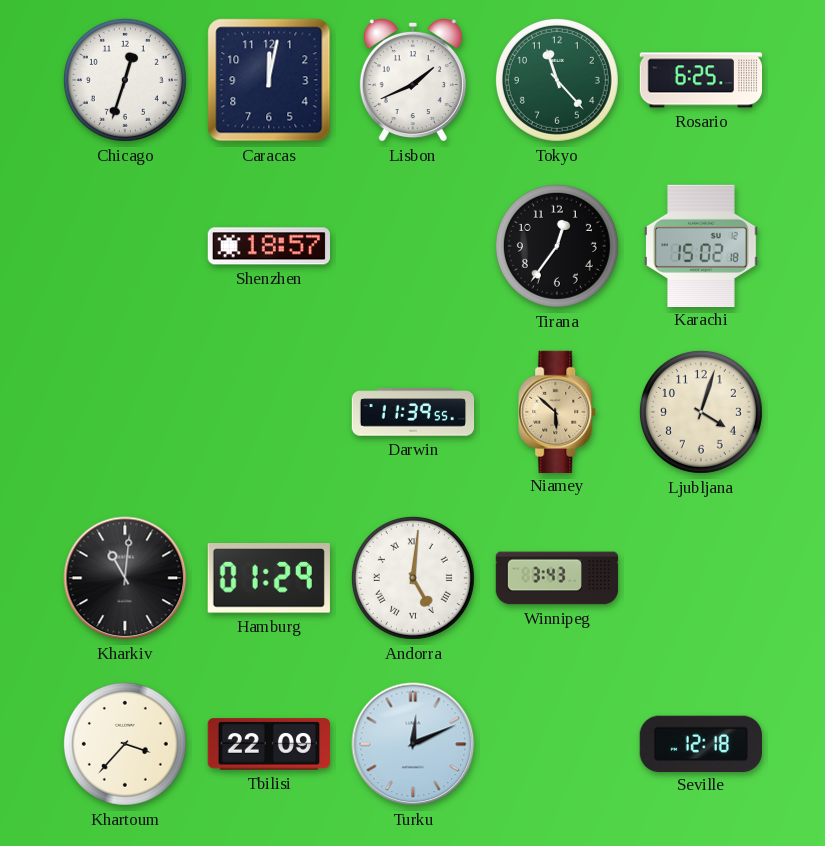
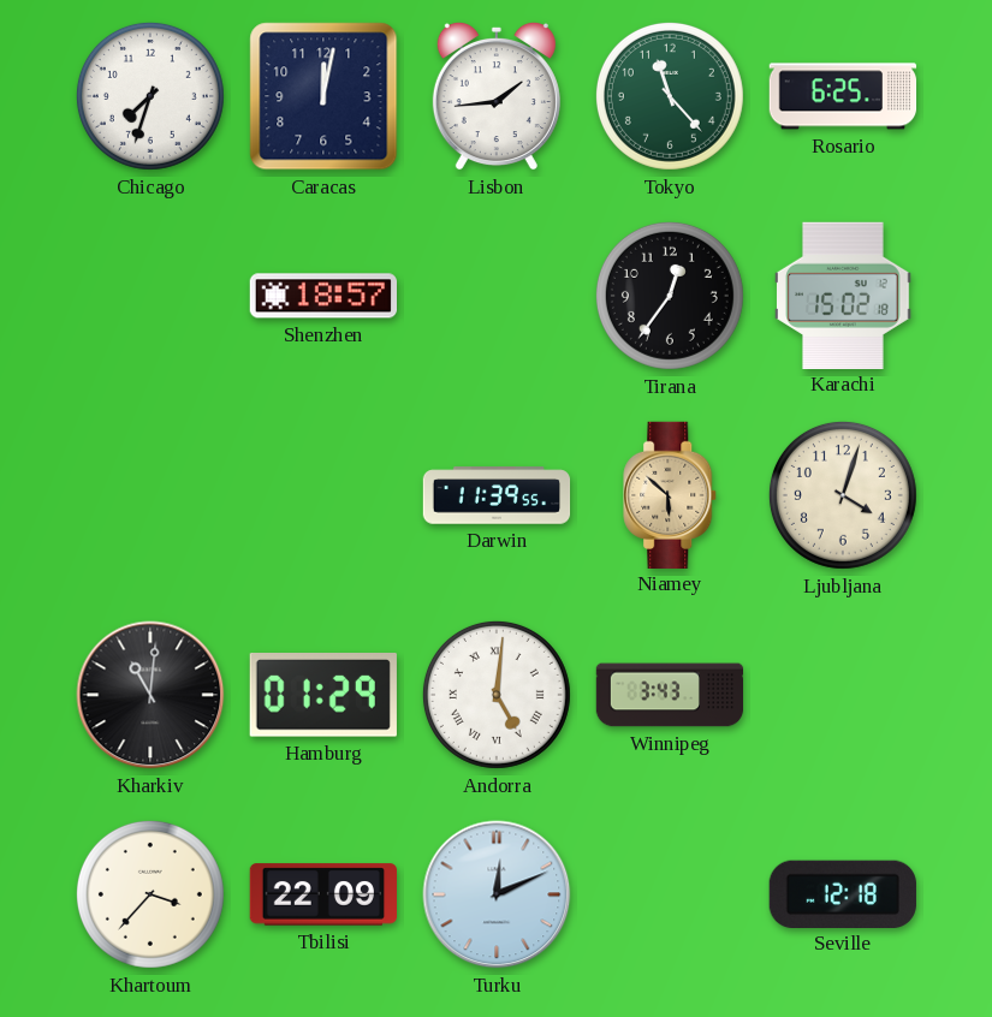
Chicago: 12:33 -> 7:33
Lisbon: 1:41 -> 1:44
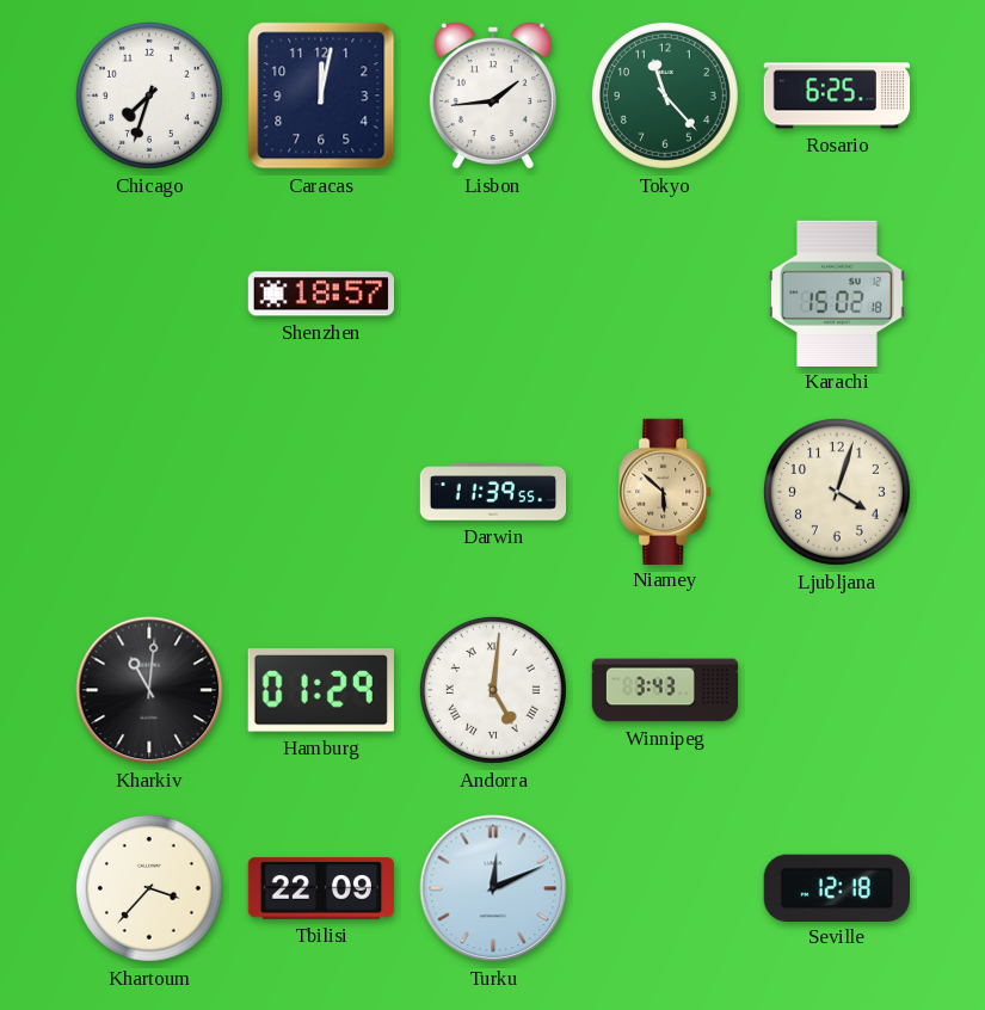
Tirana: 12:36 -> none
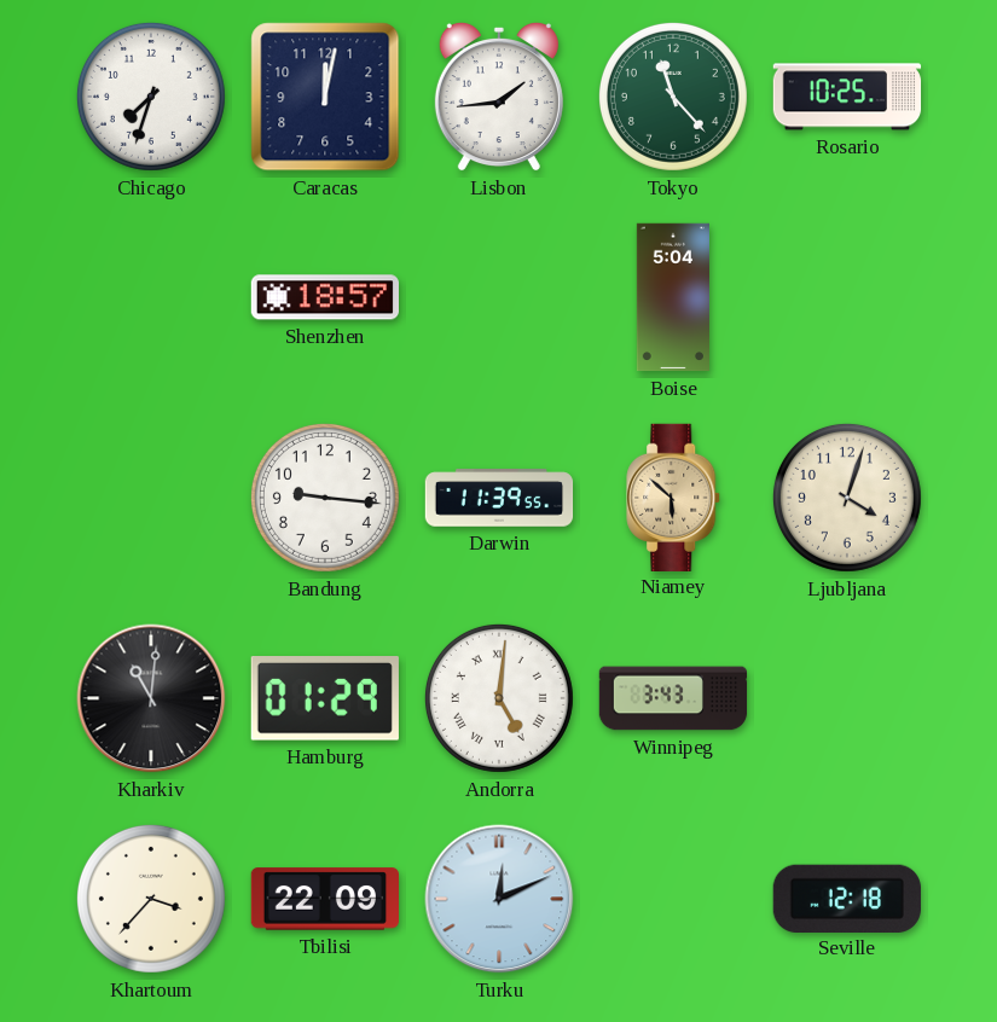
Rosario: 6:25 -> 10:25
Boise: none -> 5:04
Karachi: 15:02 -> none
Bandung: none -> 9:16
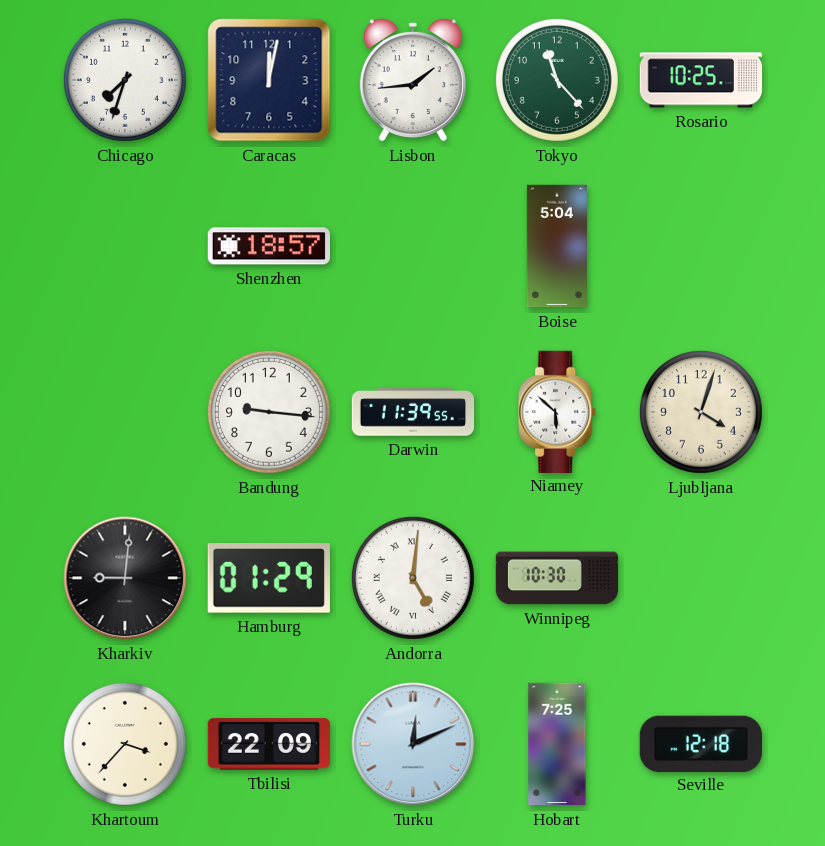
Niamey dial: champagne -> white
Kharkiv: 11:01 -> 9:01
Winnipeg: 3:43 -> 10:30
Hobart: none -> 7:25
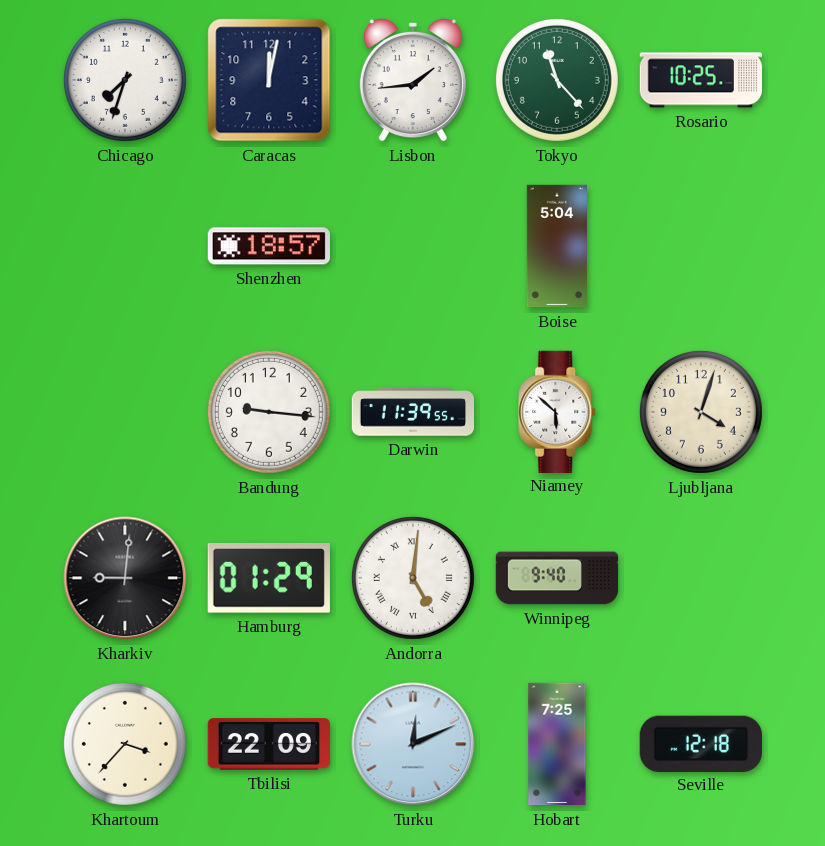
Winnipeg: 10:30 -> 9:40
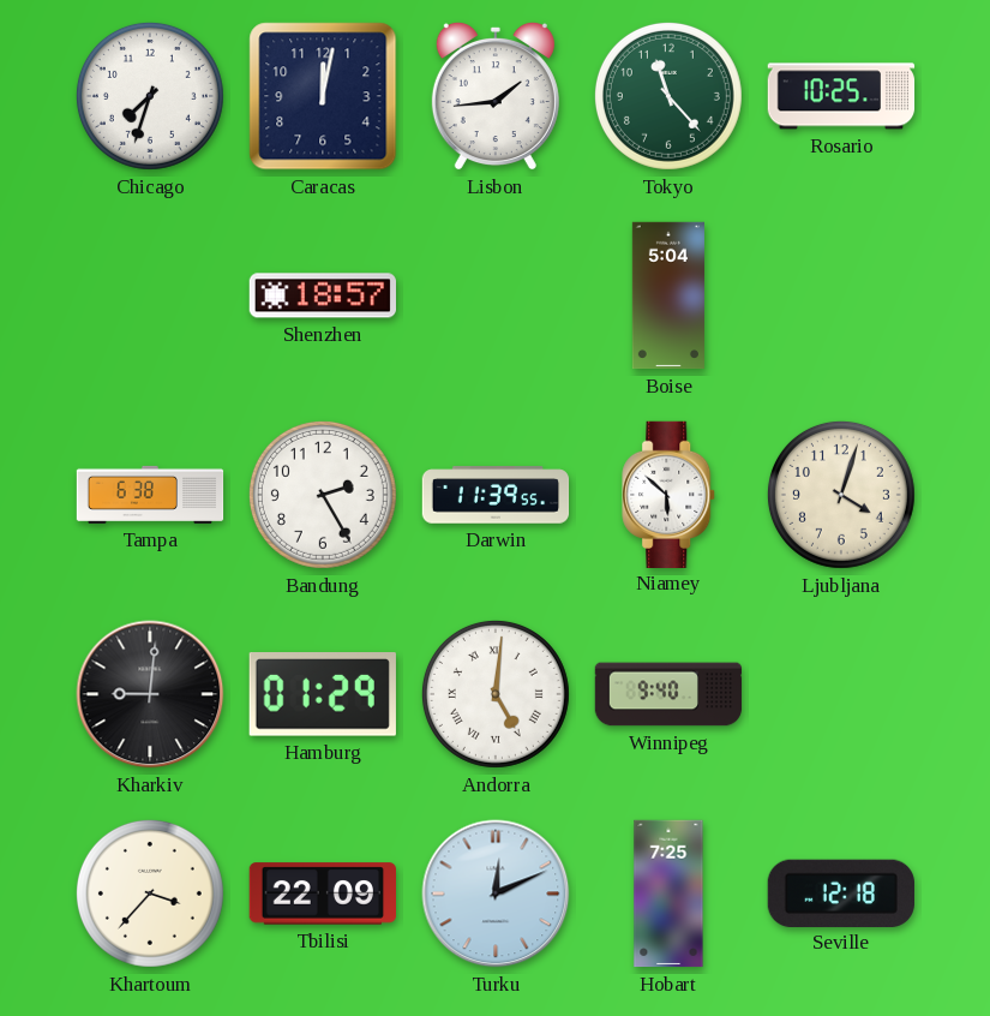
Tampa: none -> 6:38
Bandung: 9:16 -> 2:25
